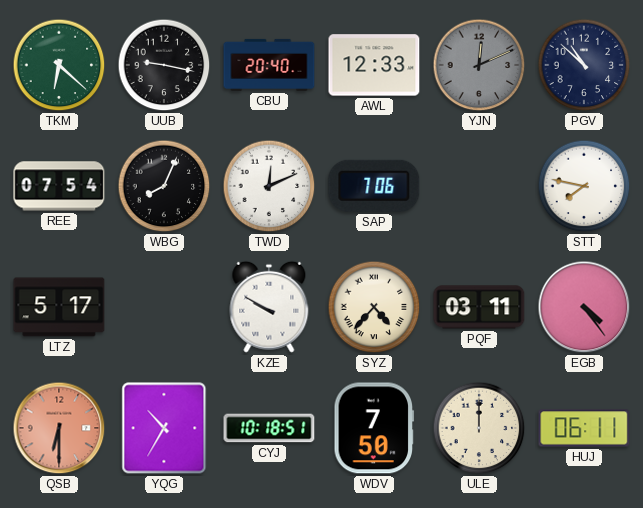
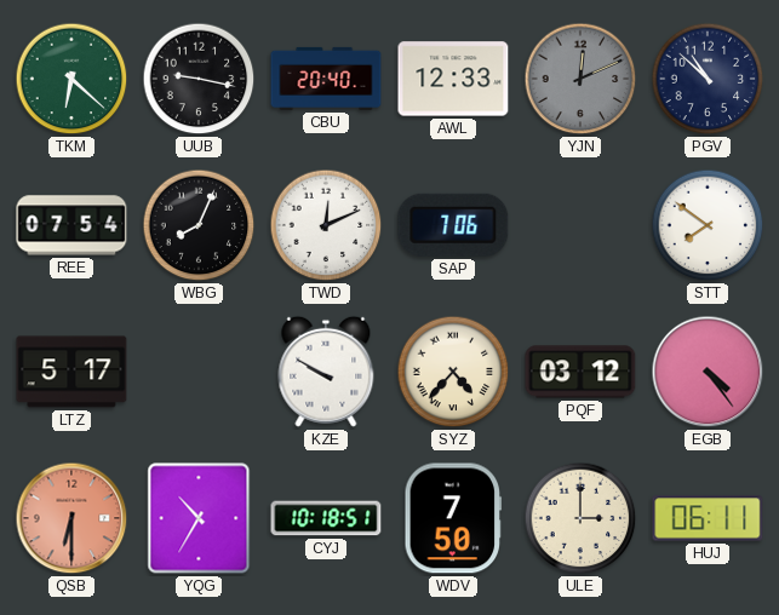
STT: 7:47 -> 7:51
PQF: 03:11 -> 03:12
ULE: 12:00 -> 3:00
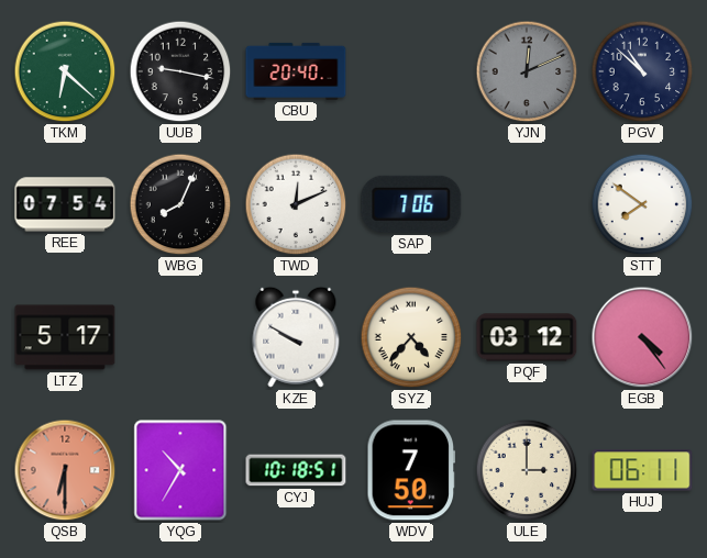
AWL: 12:33 -> none
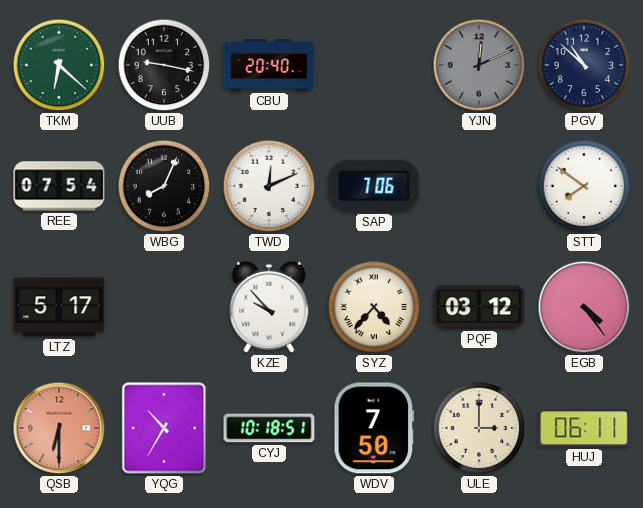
KZE: 9:50 -> 9:53
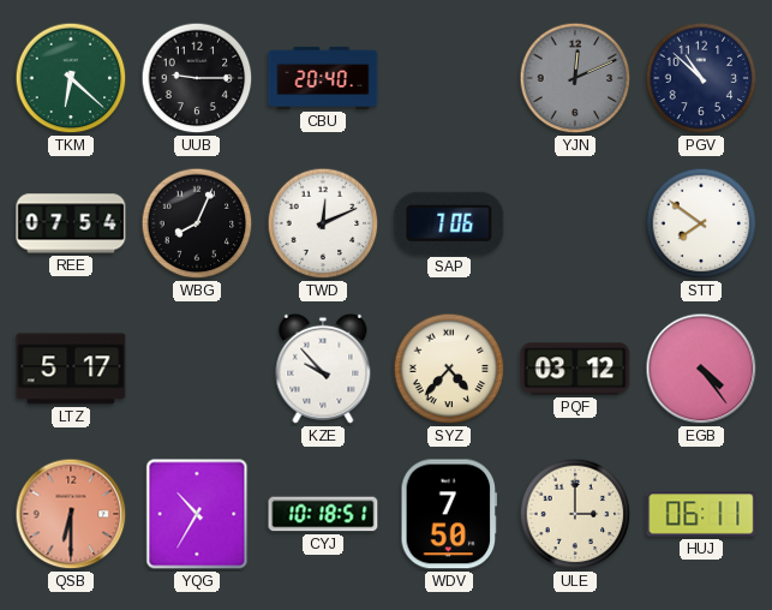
UUB: 9:17 -> 9:15
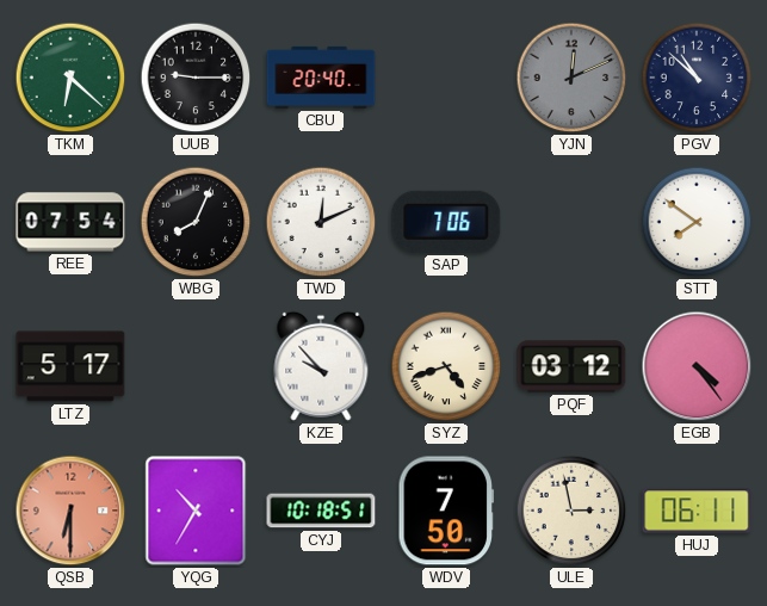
SYZ: 4:37 -> 4:42
ULE: 3:00 -> 2:58
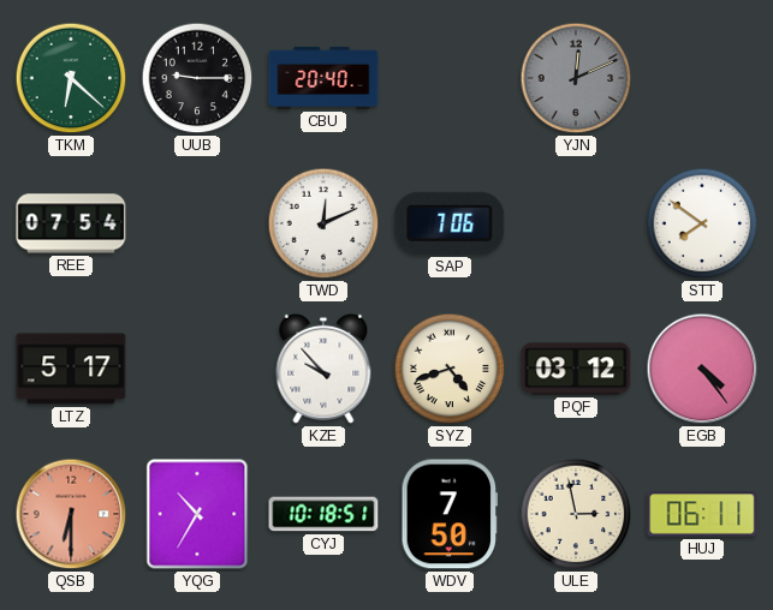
PGV: 10:52 -> none
WBG: 8:04 -> none
